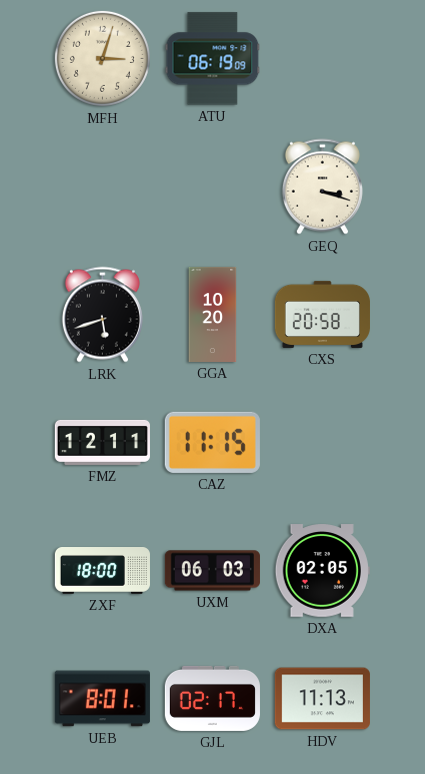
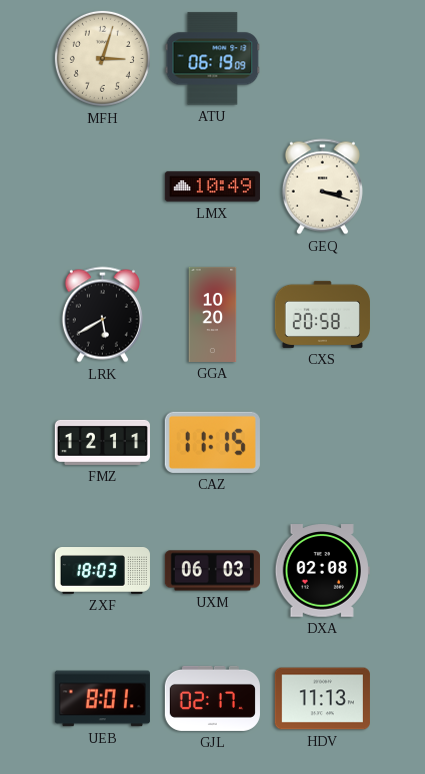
LMX: none -> 10:49
LRK: 5:42 -> 5:40
ZXF: 18:00 -> 18:03
DXA: 02:05 -> 02:08
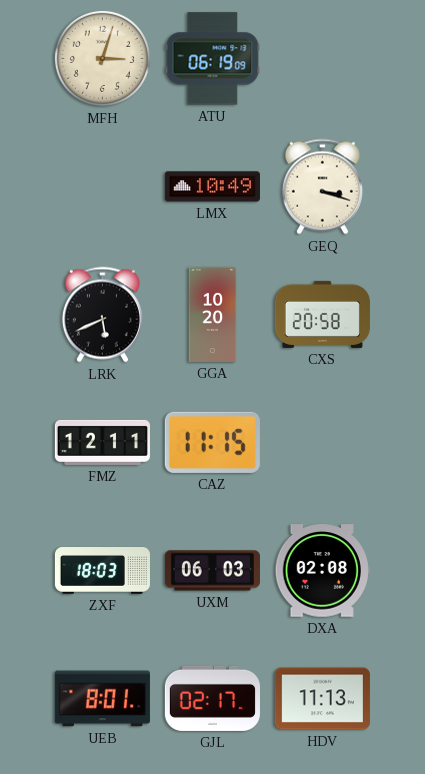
LRK: 5:40 -> 5:41
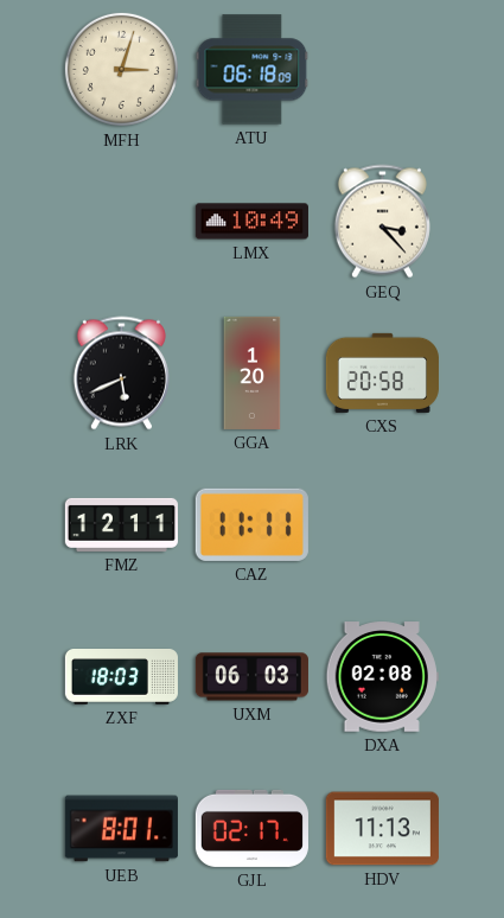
ATU: 06:19 -> 06:18
GEQ: 3:18 -> 3:23
GGA: 10:20 -> 1:20
CAZ: 11:15 -> 11:11
